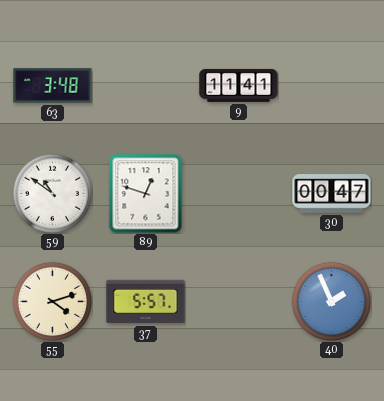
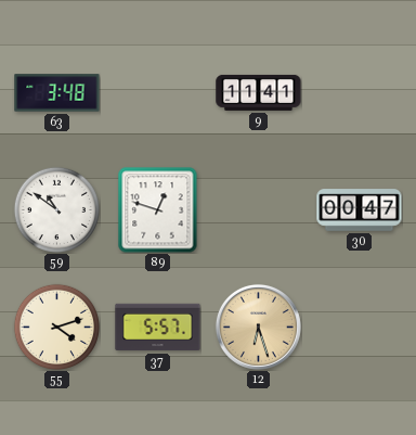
12: none -> 6:27
40: 1:56 -> none
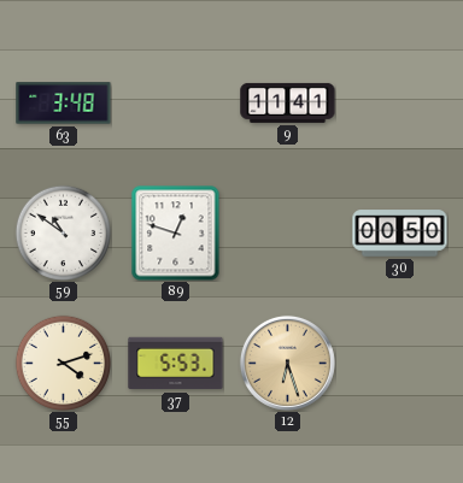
30: 00:47 -> 00:50
37: 5:57 -> 5:53
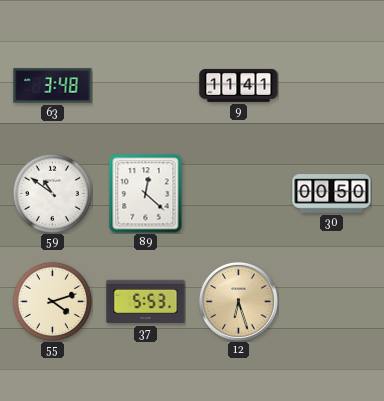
89: 12:48 -> 12:22
